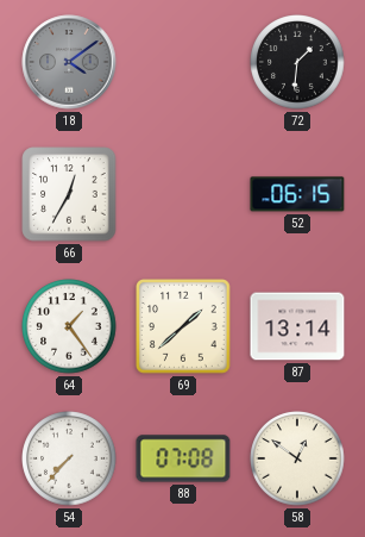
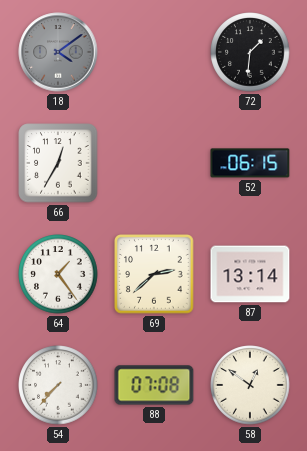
69: 1:38 -> 2:38
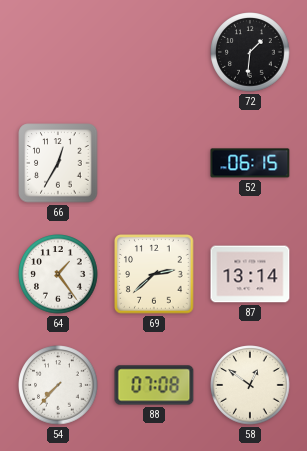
18: 4:09 -> none
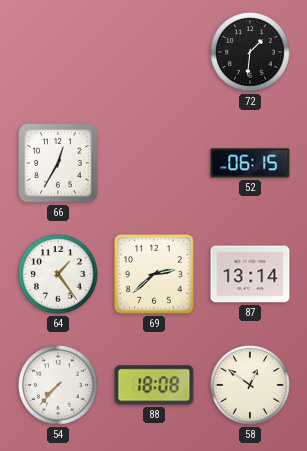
88: 07:08 -> 18:08
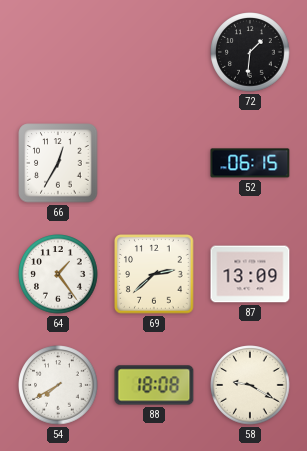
87: 13:14 -> 13:09
54: 7:37 -> 7:40
58: 12:51 -> 9:20
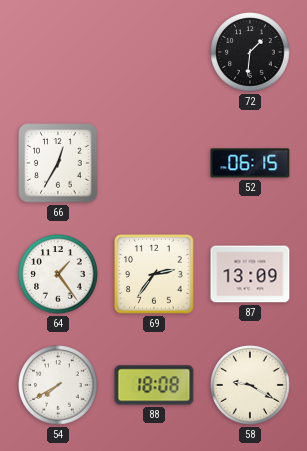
69: 2:38 -> 2:36
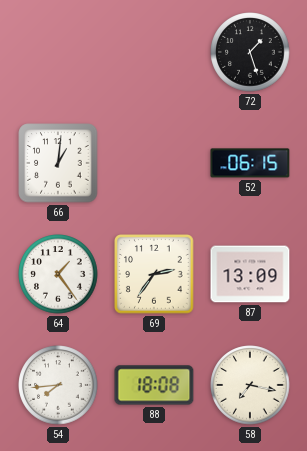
72: 1:31 -> 1:27
66: 12:35 -> 1:01
54: 7:40 -> 7:44
58: 9:20 -> 7:17
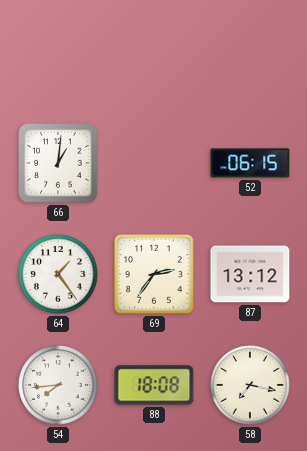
72: 1:27 -> none
87: 13:09 -> 13:12
